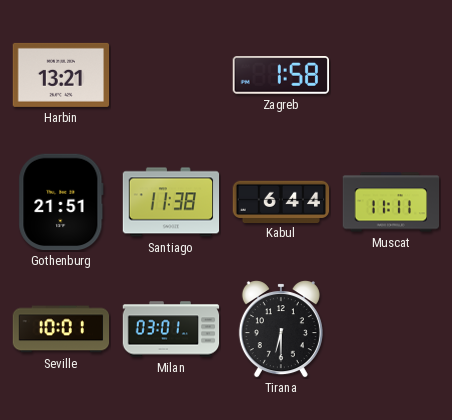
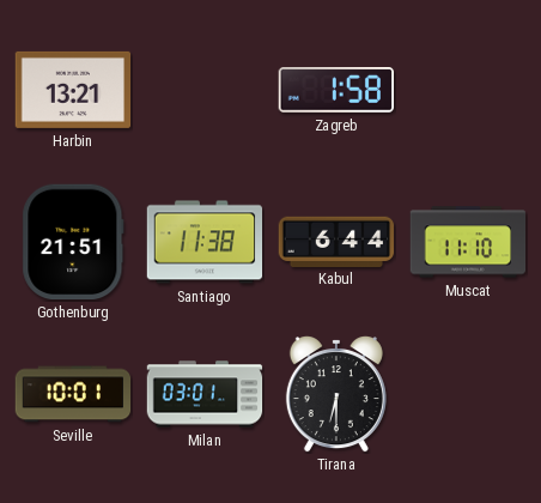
Muscat: 11:11 -> 11:10
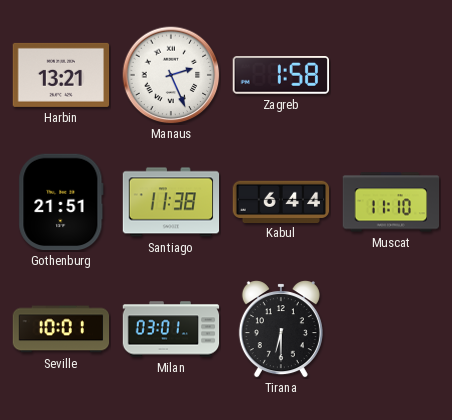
Manaus: none -> 2:26
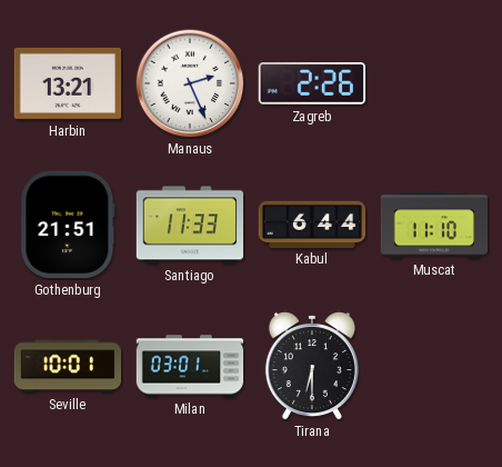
Zagreb: 1:58 -> 2:26
Santiago: 11:38 -> 11:33
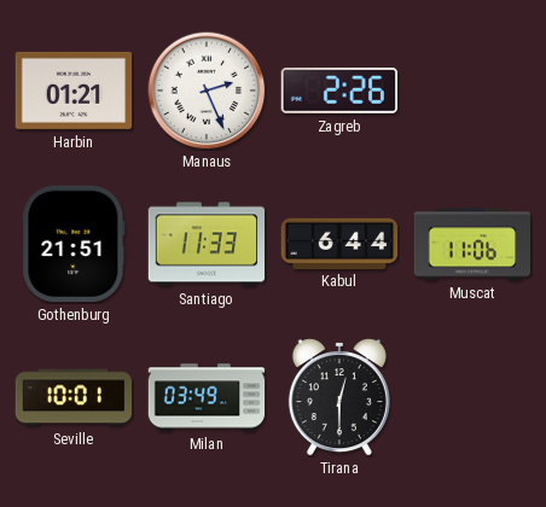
Harbin: 13:21 -> 01:21
Muscat: 11:10 -> 11:06
Milan: 03:01 -> 03:49
Tirana: 6:30 -> 12:30
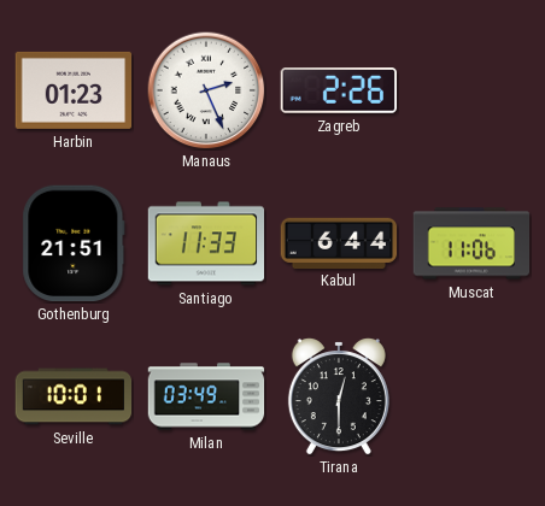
Harbin: 01:21 -> 01:23
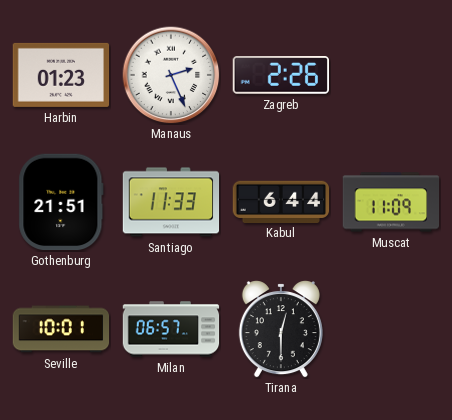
Muscat: 11:06 -> 11:09
Milan: 03:49 -> 06:57
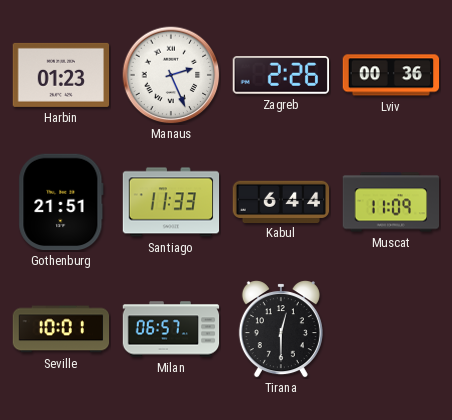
Lviv: none -> 00:36
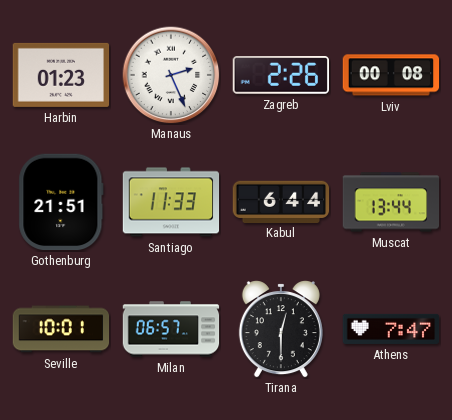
Lviv: 00:36 -> 00:08
Muscat: 11:09 -> 13:44
Athens: none -> 7:47
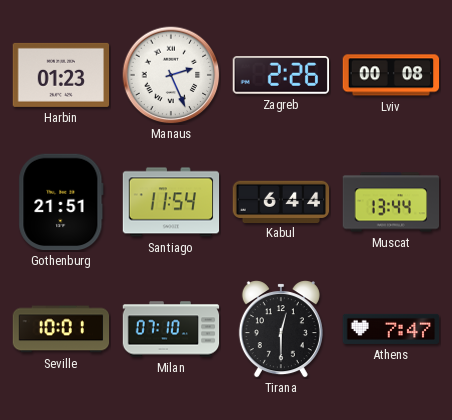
Santiago: 11:33 -> 11:54
Milan: 06:57 -> 07:10
